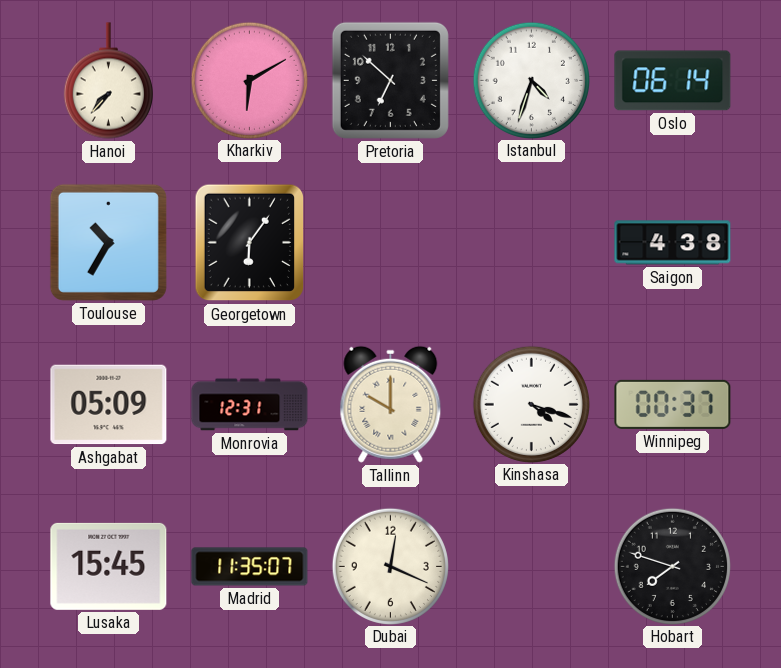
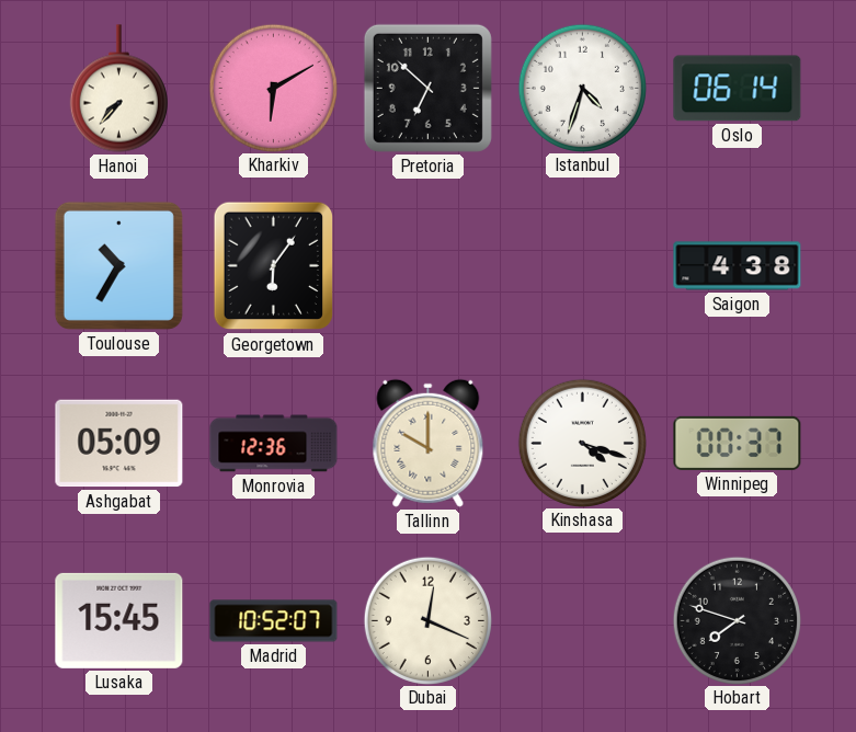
Monrovia: 12:31 -> 12:36
Madrid: 11:35 -> 10:52
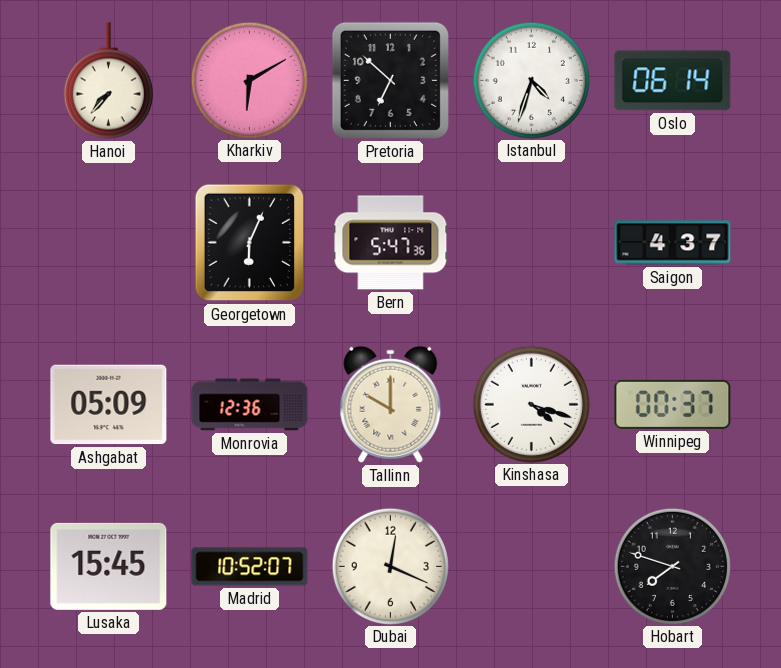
Toulouse: 10:35 -> none
Georgetown: 6:06 -> 6:04
Bern: none -> 5:47
Saigon: 4:38 -> 4:37
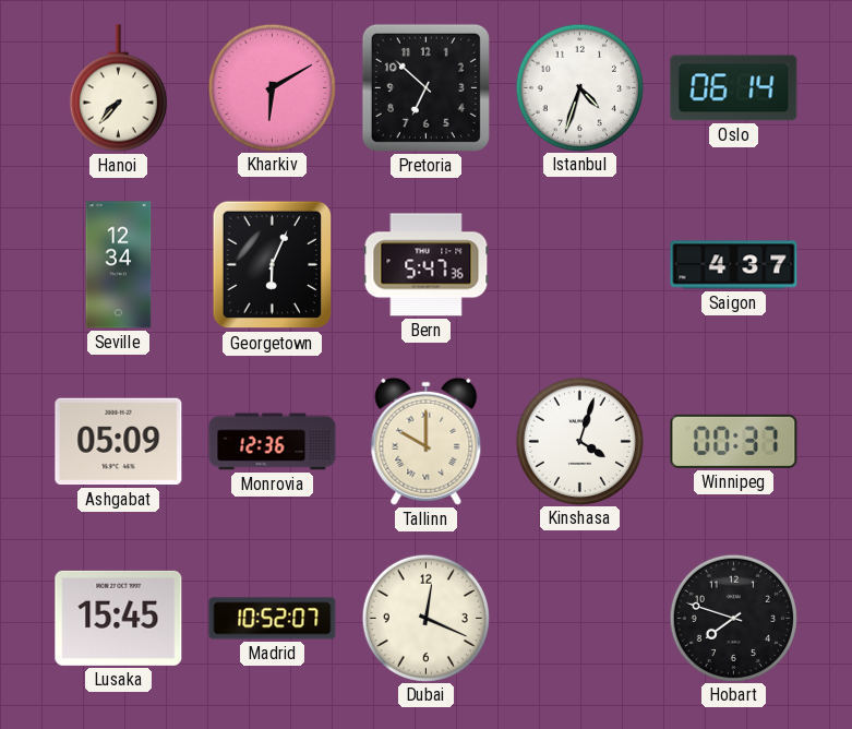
Seville: none -> 12:34
Kinshasa: 4:18 -> 4:03
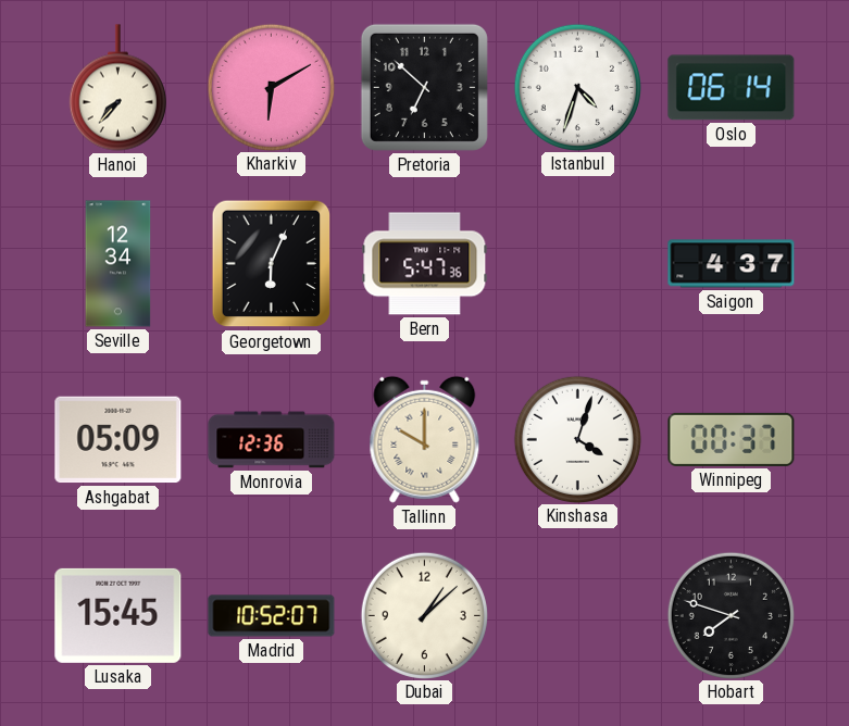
Dubai: 12:19 -> 1:08
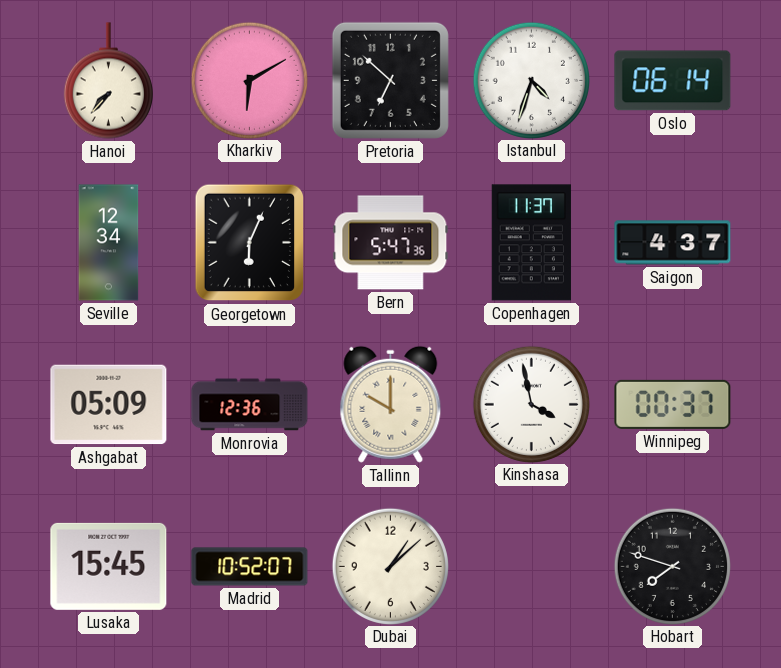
Copenhagen: none -> 11:37
Kinshasa: 4:03 -> 3:58
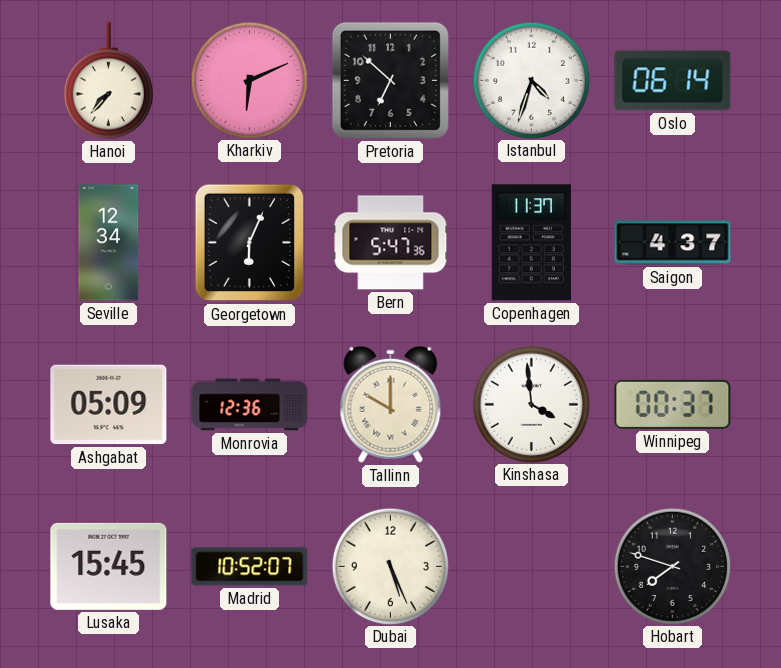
Kharkiv: 6:10 -> 6:11
Kinshasa: 3:58 -> 3:59
Dubai: 1:08 -> 5:26
